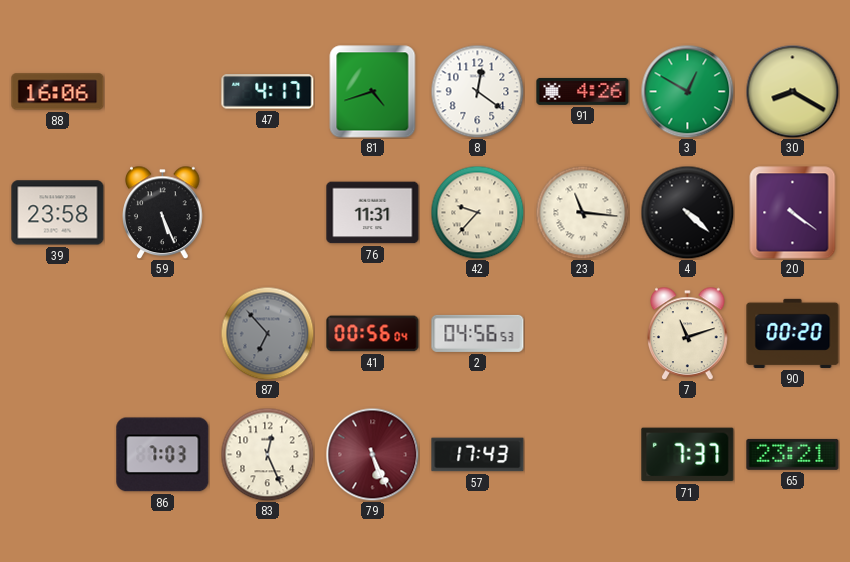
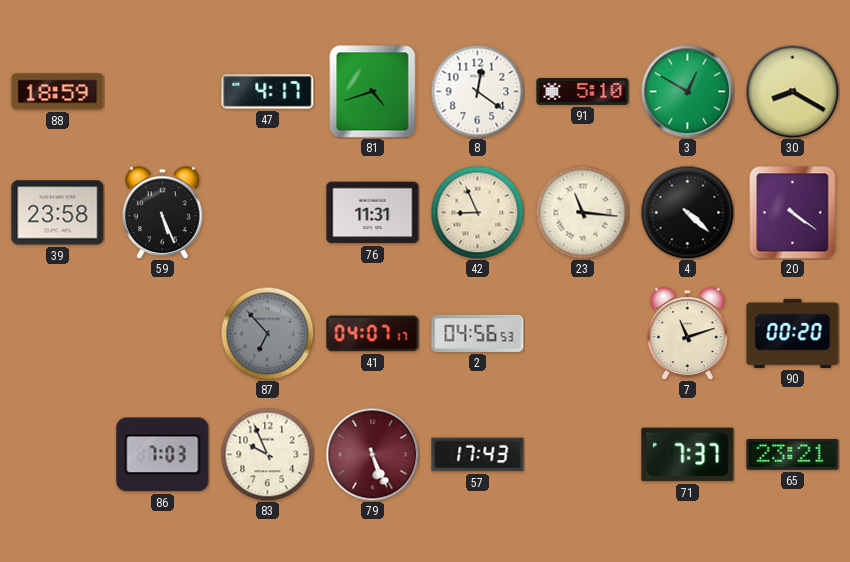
88: 16:06 -> 18:59
91: 4:26 -> 5:10
42: 9:37 -> 8:56
41: 00:56 -> 04:07
83: 12:26 -> 9:56
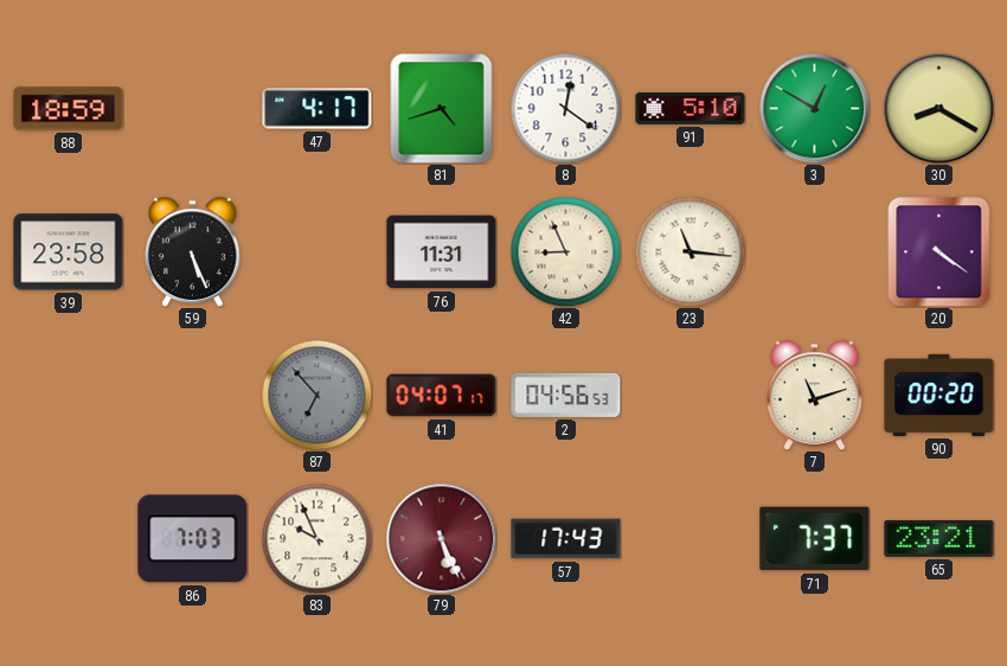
4: 4:22 -> none
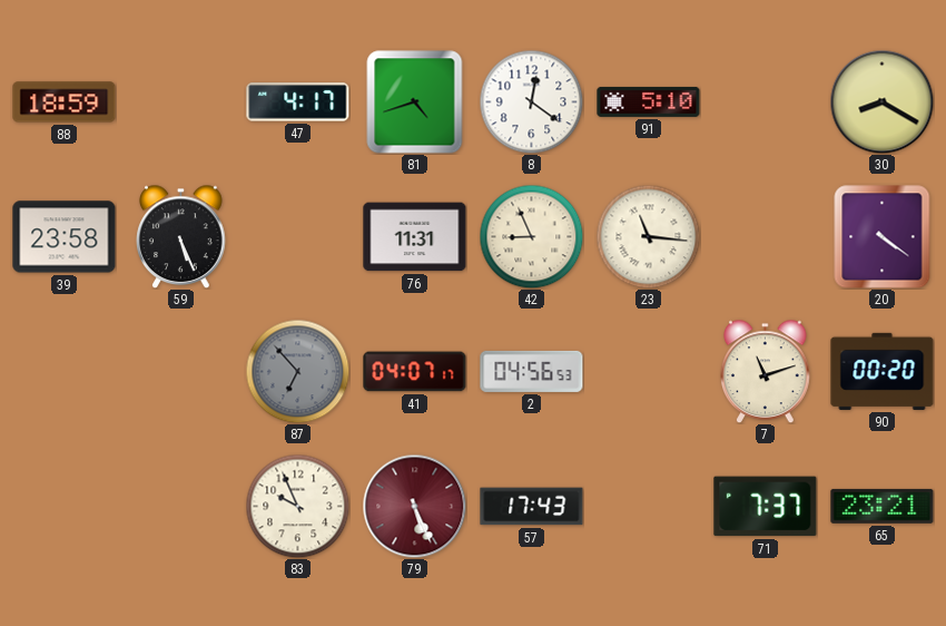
3: 12:50 -> none
86: 7:03 -> none
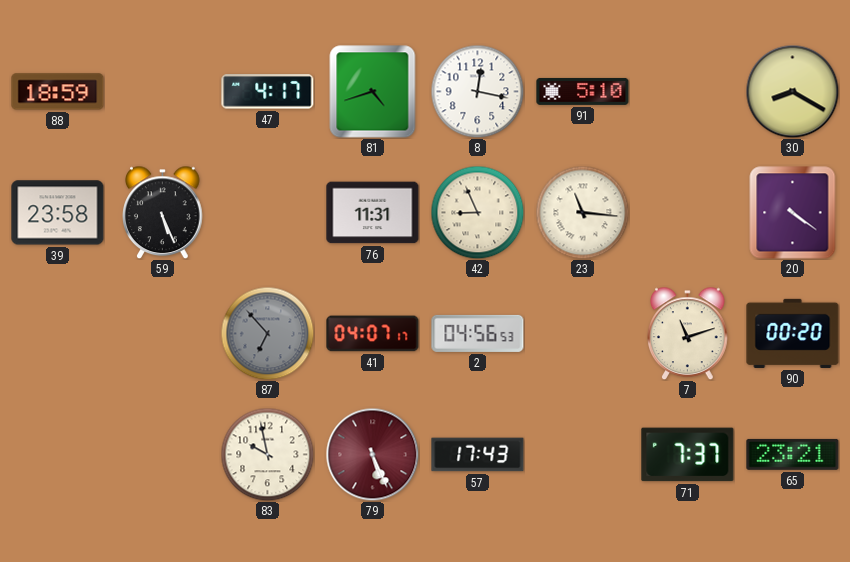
8: 12:21 -> 12:17
83: 9:56 -> 9:58
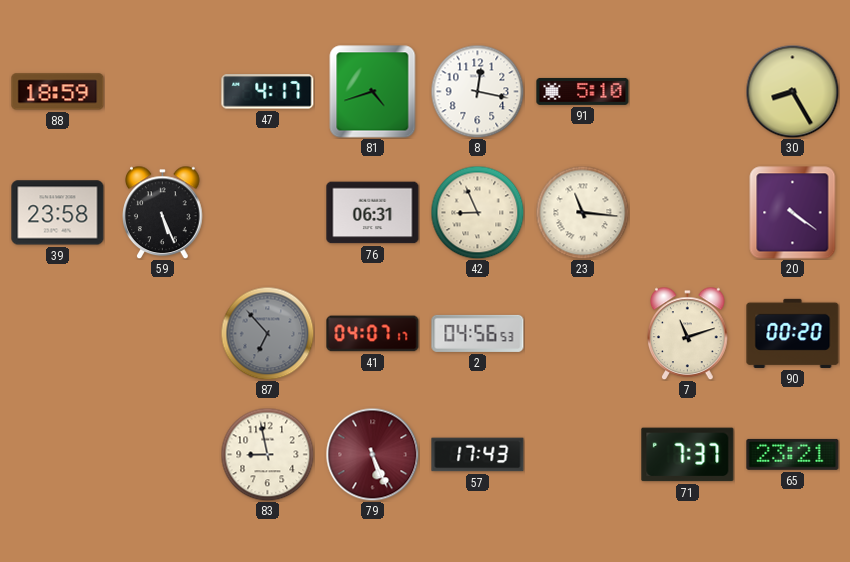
30: 8:20 -> 8:25
76: 11:31 -> 06:31
83: 9:58 -> 8:58
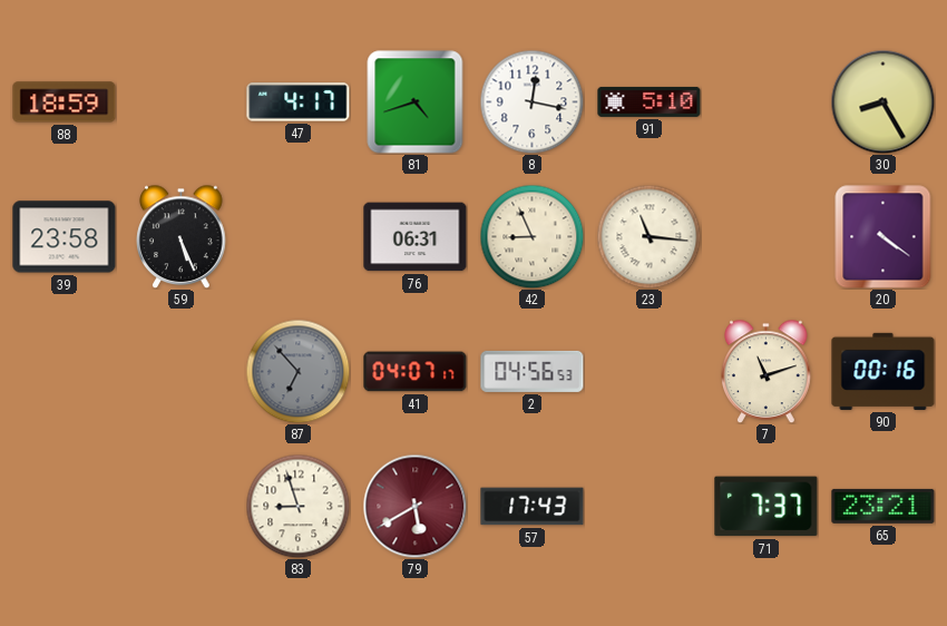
90: 00:20 -> 00:16
83: 8:58 -> 8:57
79: 5:26 -> 5:40
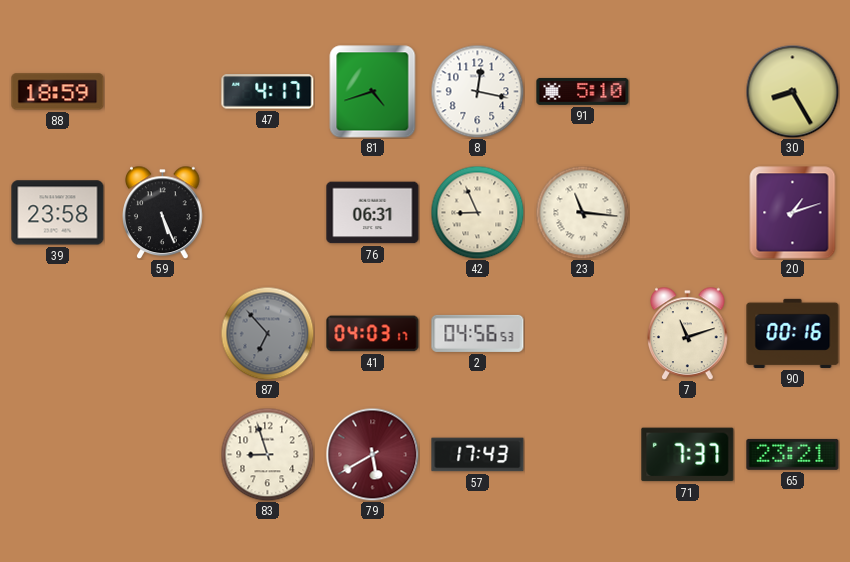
20: 4:21 -> 1:12
41: 04:07 -> 04:03
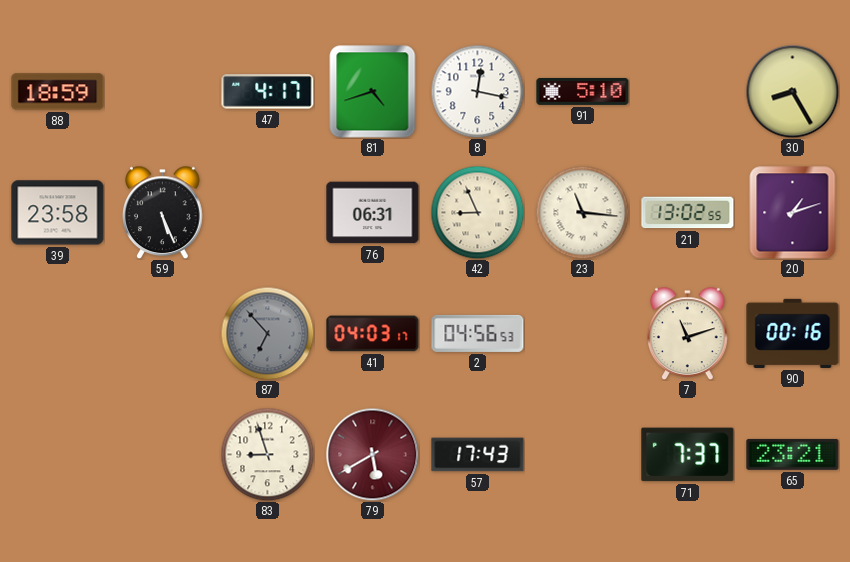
21: none -> 13:02
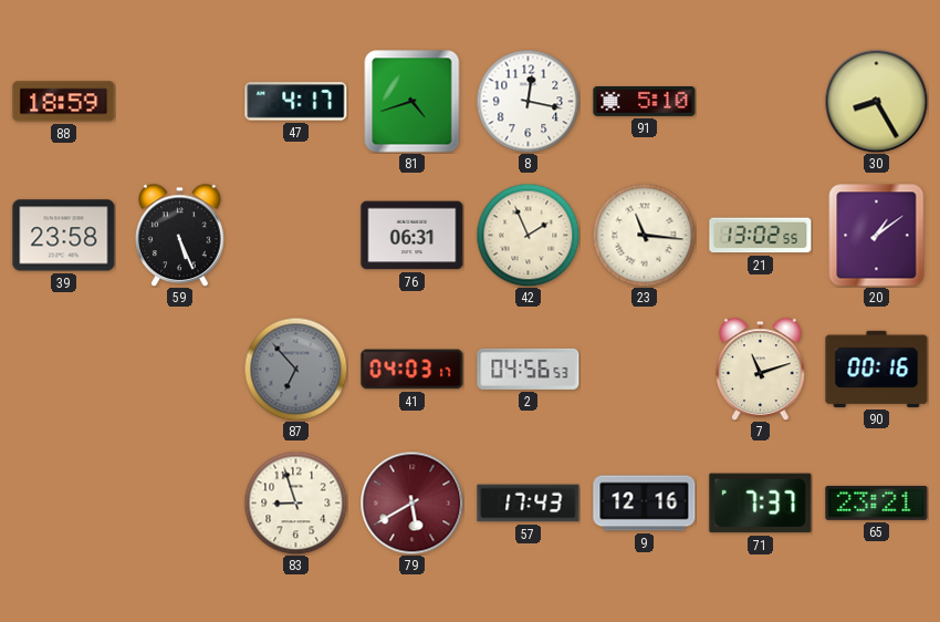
42: 8:56 -> 1:56
20: 1:12 -> 1:09
9: none -> 12:16
